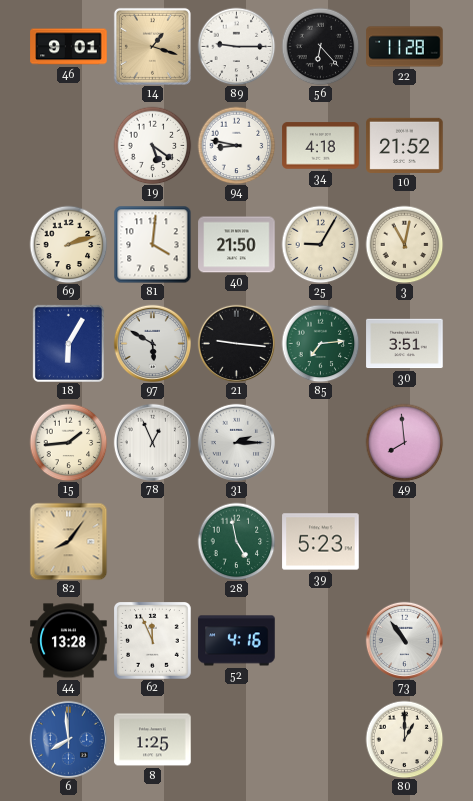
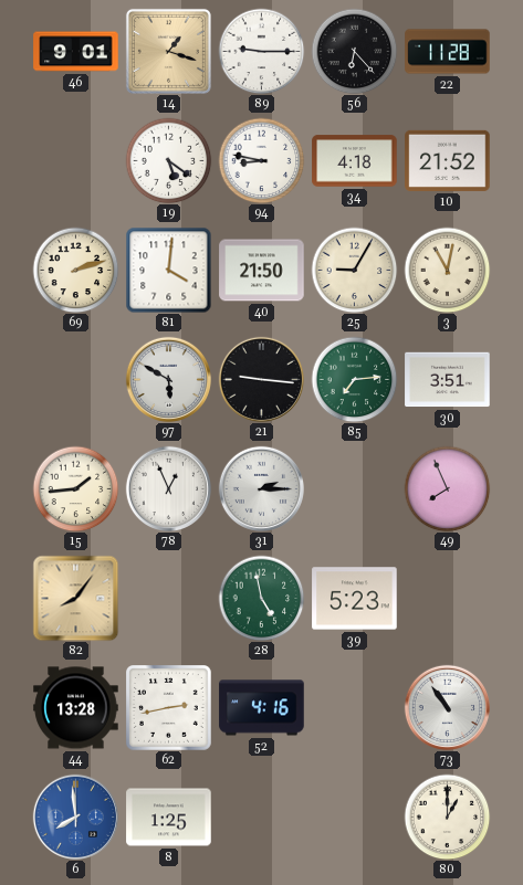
18: 6:05 -> none
49: 7:59 -> 7:56
62: 11:56 -> 2:43
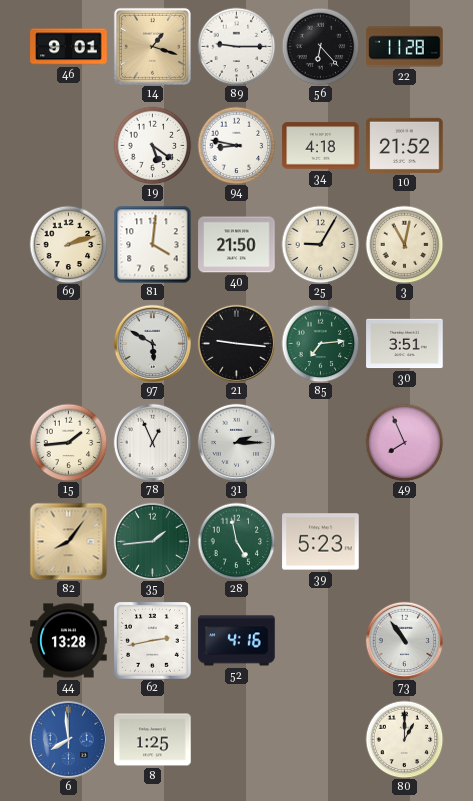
35: none -> 1:44
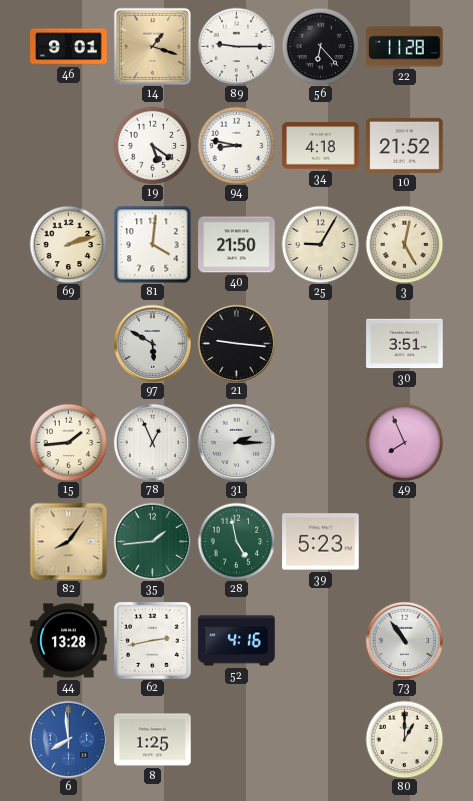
3: 11:02 -> 5:02
85: 7:14 -> none
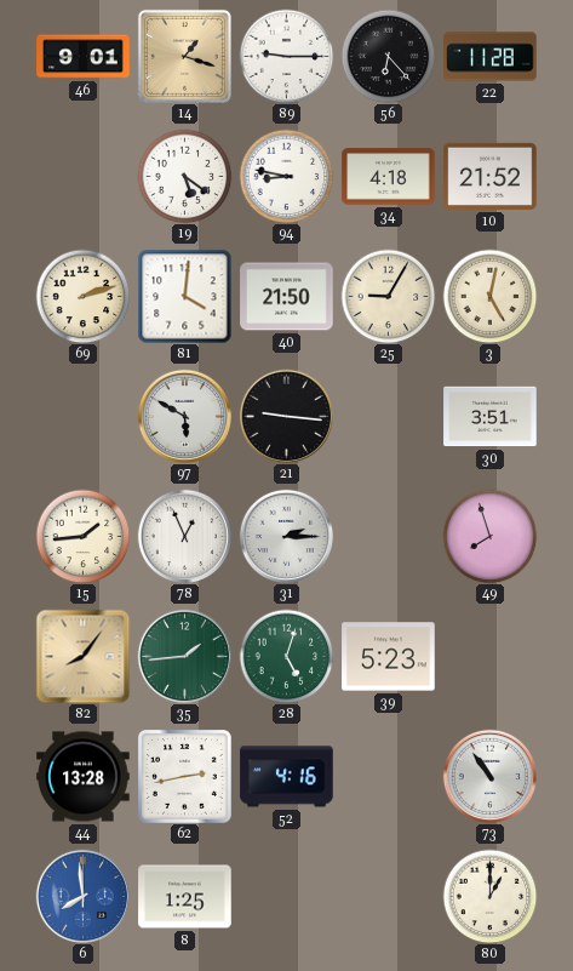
49: 7:56 -> 7:57
28: 4:58 -> 5:03
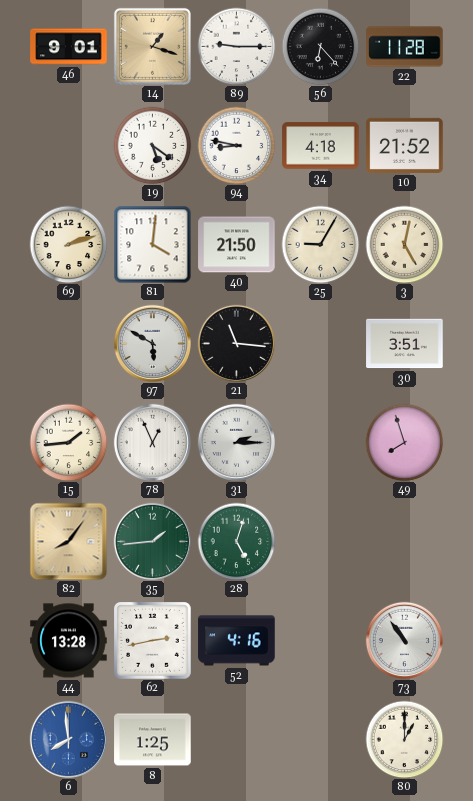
21: 9:16 -> 11:16
39: 5:23 -> none
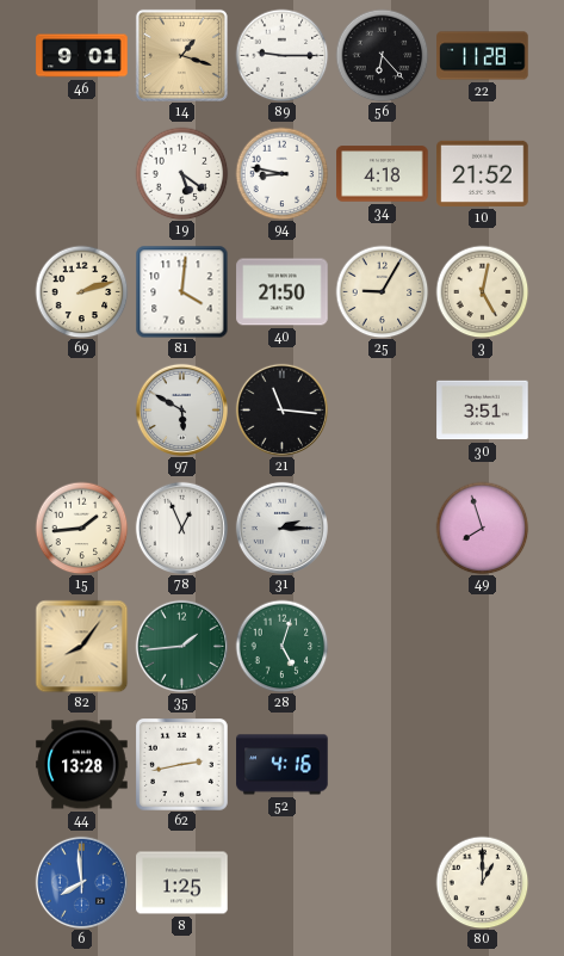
73: 10:54 -> none
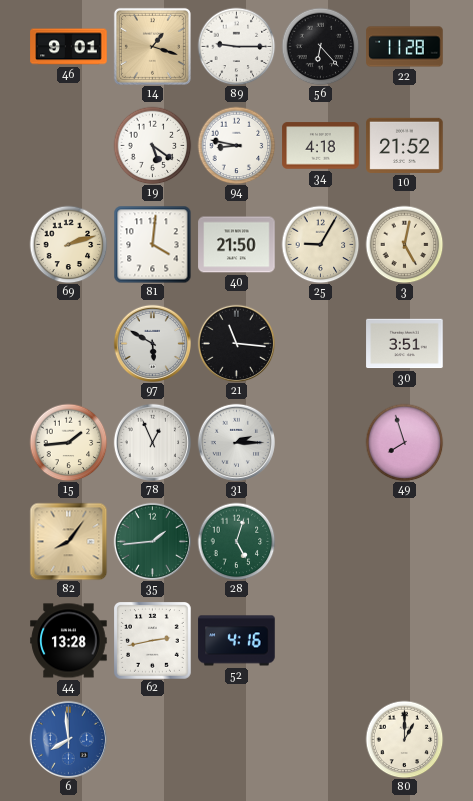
8: 1:25 -> none
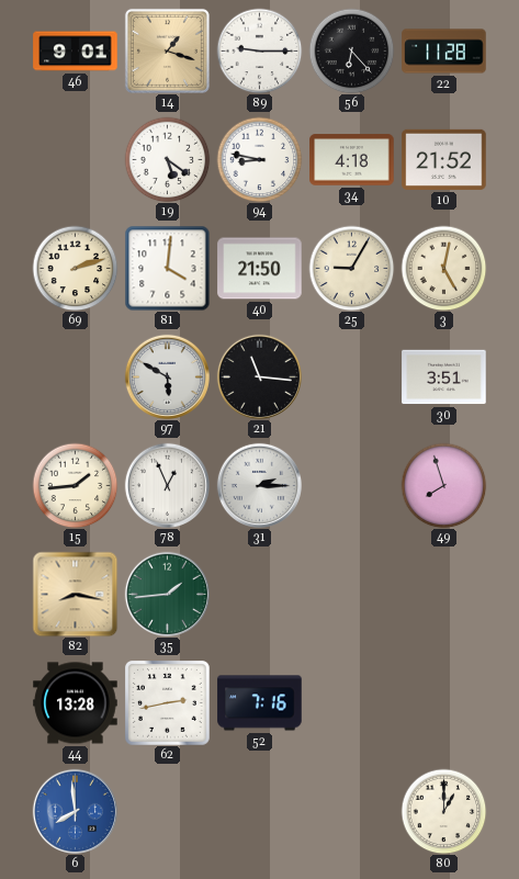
82: 8:06 -> 8:17
28: 5:03 -> none
52: 4:16 -> 7:16
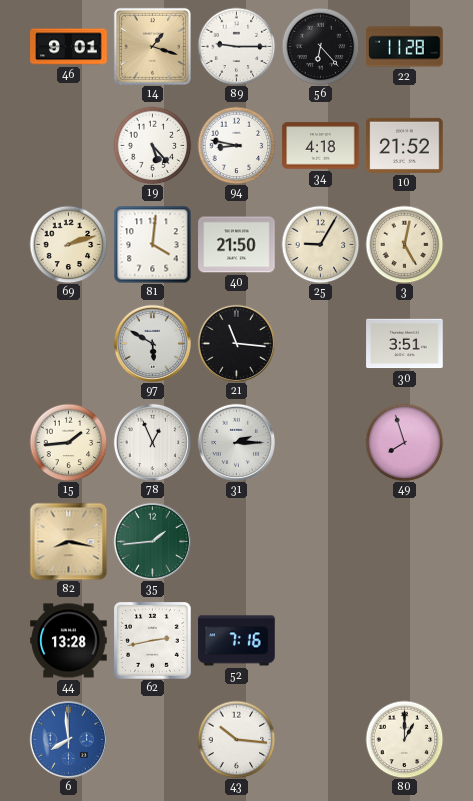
19: 5:21 -> 5:23
43: none -> 10:16
